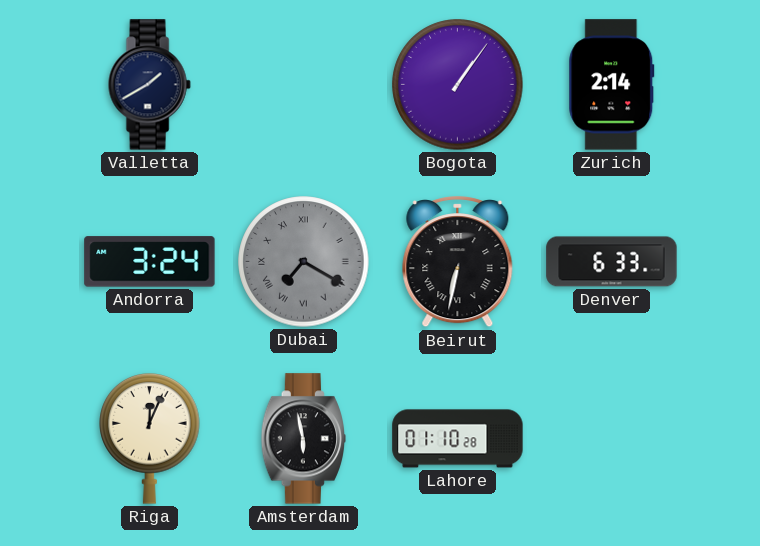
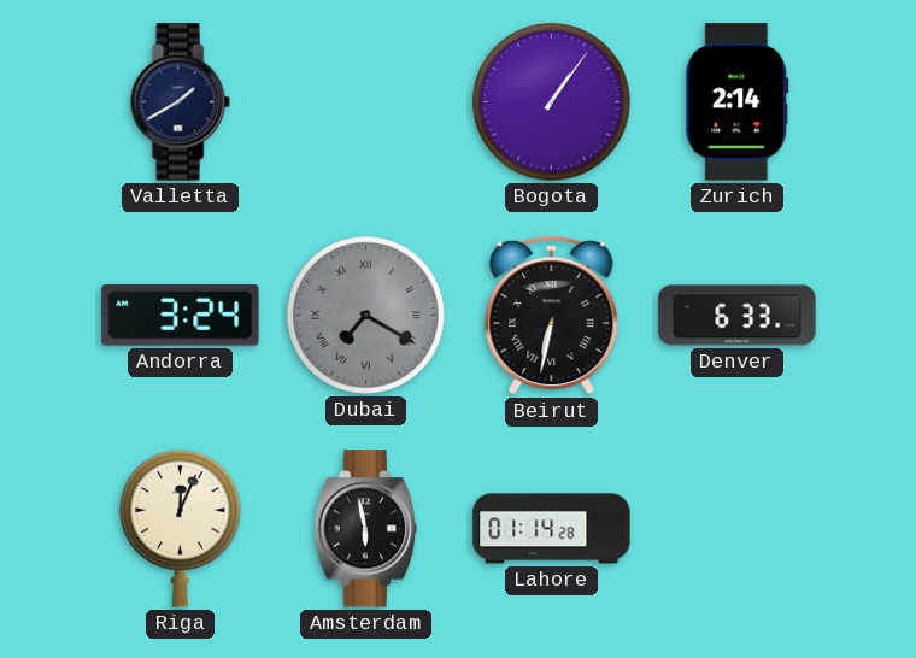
Lahore: 01:10 -> 01:14
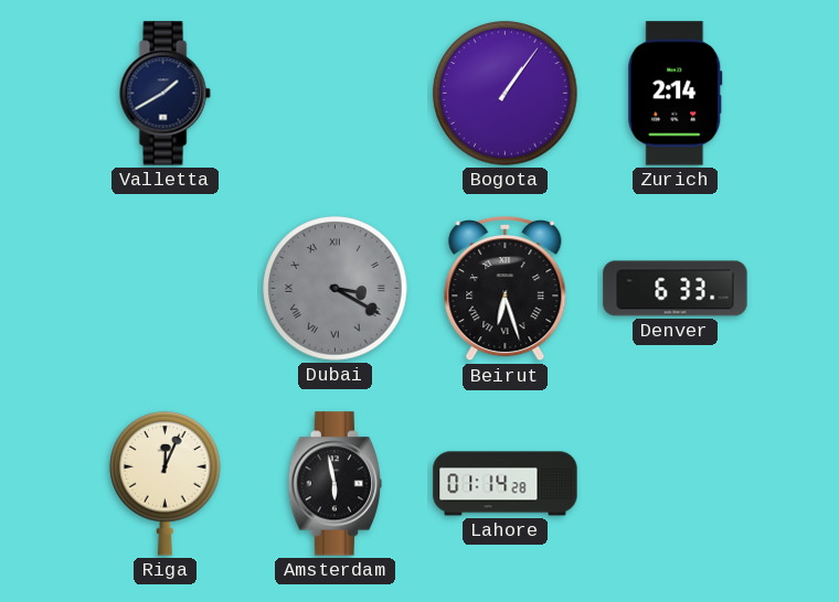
Andorra: 3:24 -> none
Dubai: 7:20 -> 3:20
Beirut: 6:32 -> 6:27
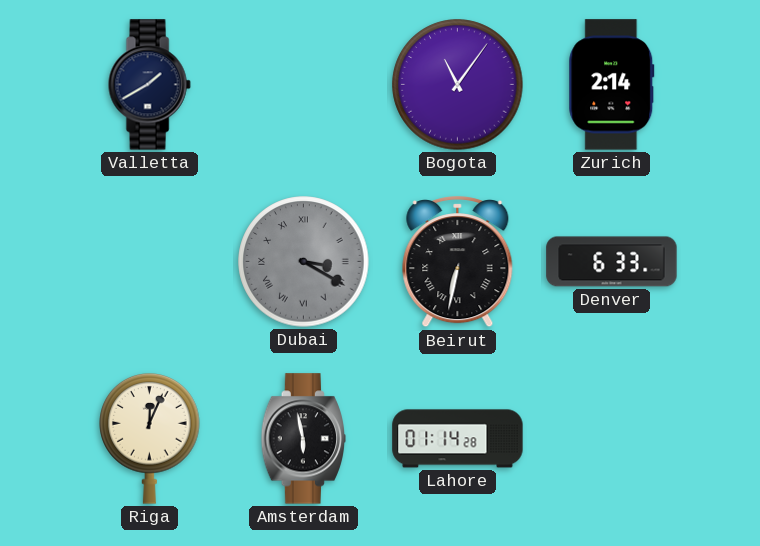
Bogota: 1:06 -> 11:06
Beirut: 6:27 -> 6:32
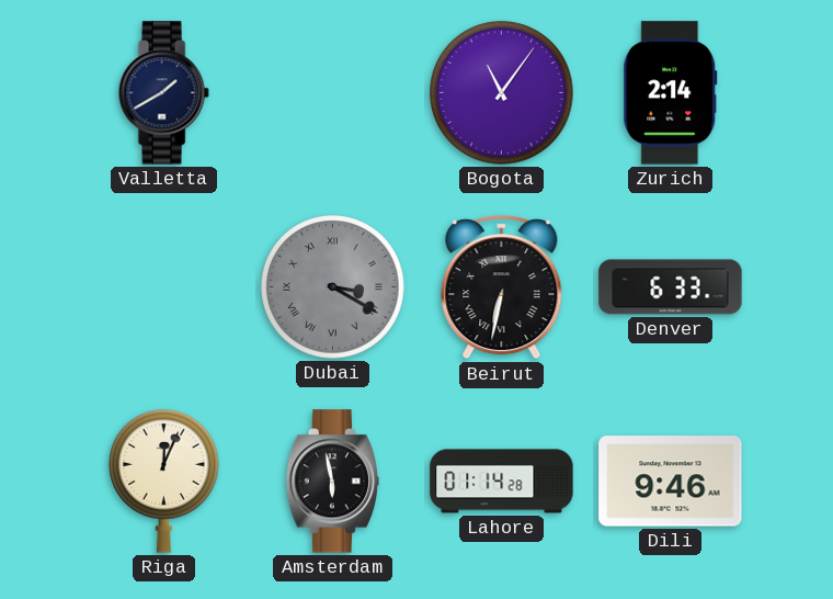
Dili: none -> 9:46
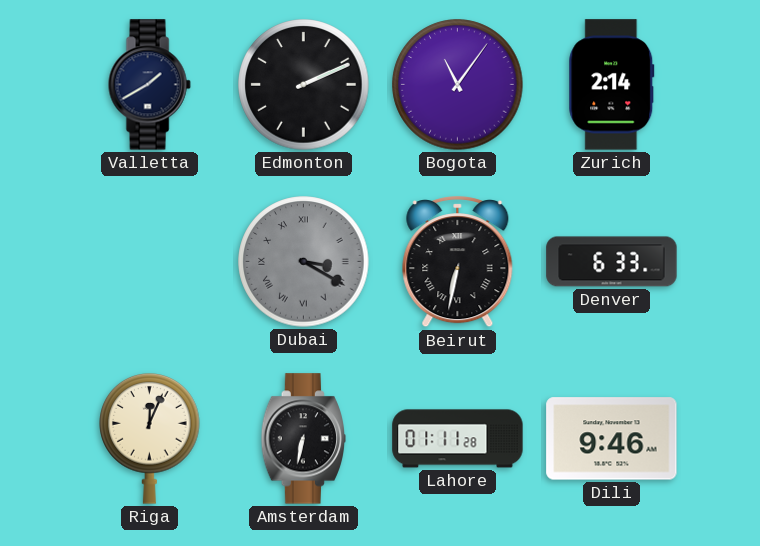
Edmonton: none -> 2:11
Amsterdam: 5:58 -> 6:32
Lahore: 01:14 -> 01:11
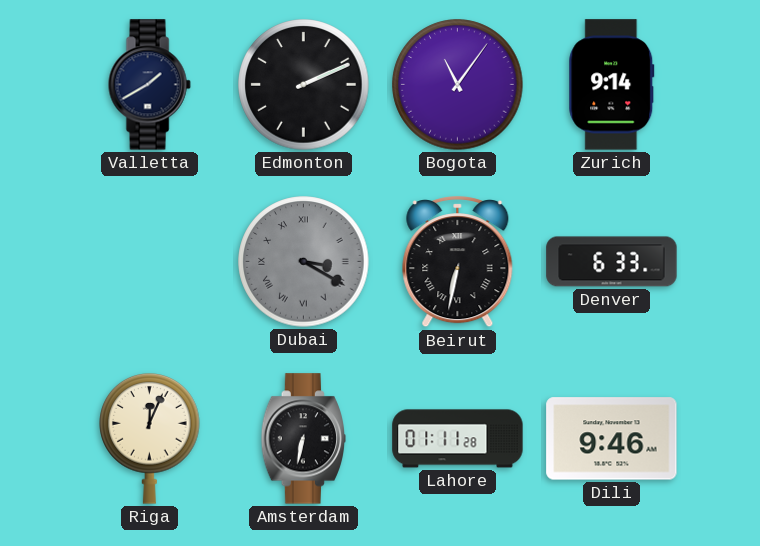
Zurich: 2:14 -> 9:14
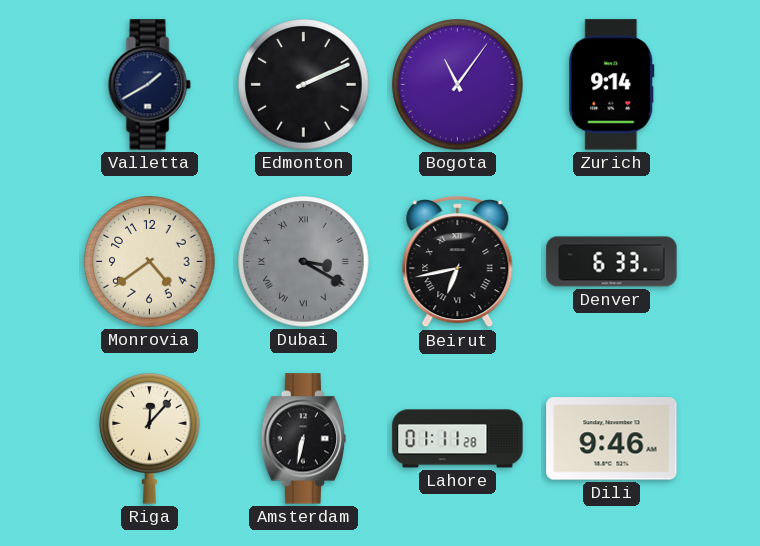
Monrovia: none -> 4:39
Beirut: 6:32 -> 6:43
Riga: 12:04 -> 12:07
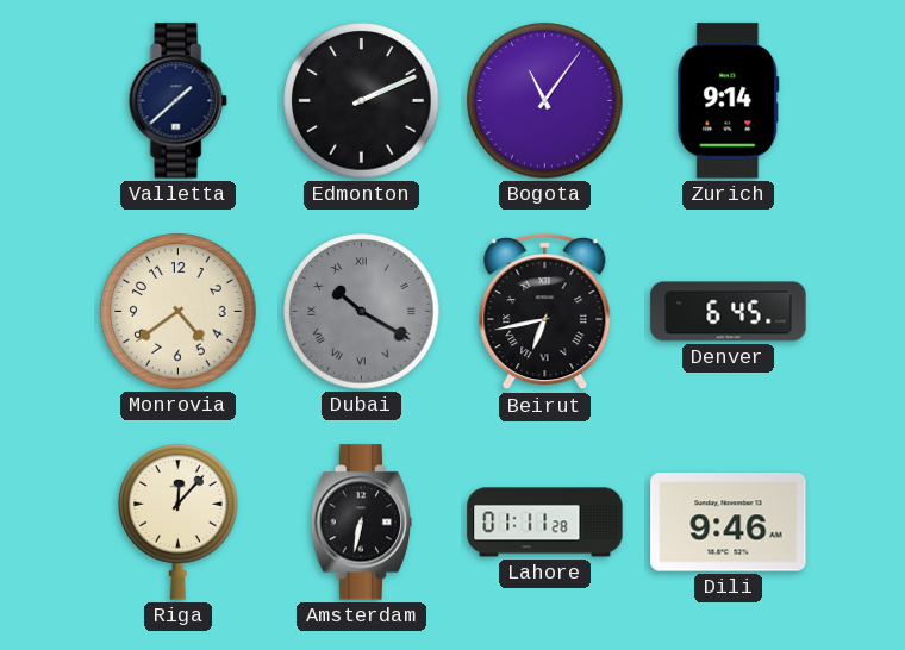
Valletta: 1:40 -> 1:38
Dubai: 3:20 -> 10:20
Denver: 6:33 -> 6:45
